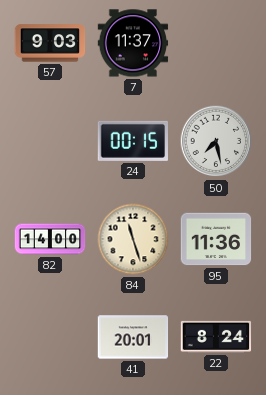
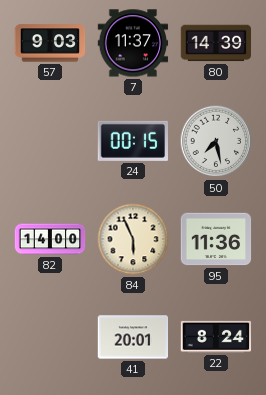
80: none -> 14:39
84: 11:27 -> 5:56
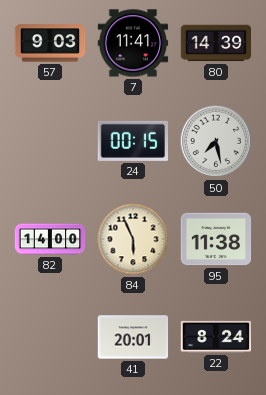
7: 11:37 -> 11:41
95: 11:36 -> 11:38
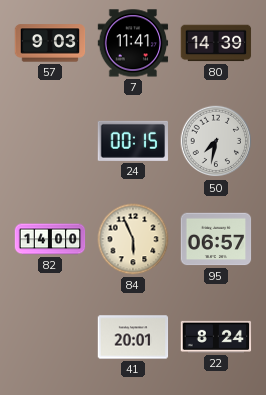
50: 7:28 -> 7:32
95: 11:38 -> 06:57
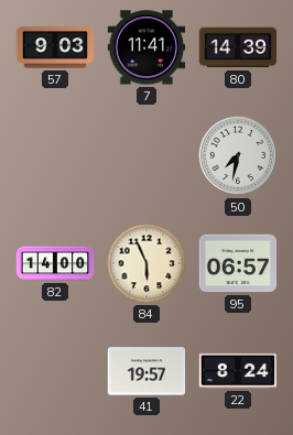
24: 00:15 -> none
41: 20:01 -> 19:57
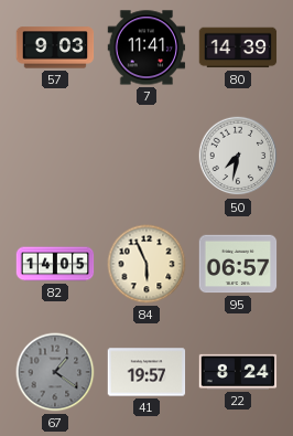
82: 14:00 -> 14:05
67: none -> 1:21
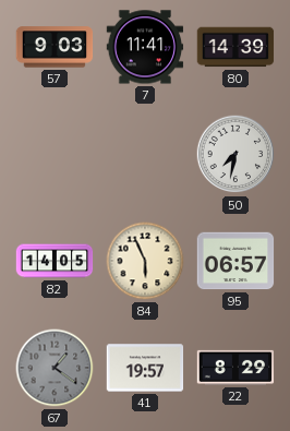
22: 8:24 -> 8:29
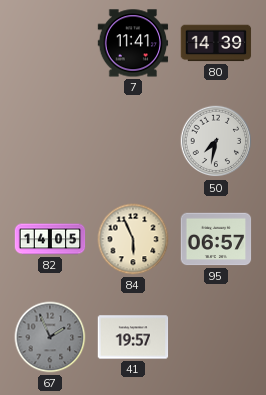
57: 9:03 -> none
67: 1:21 -> 1:56
22: 8:29 -> none
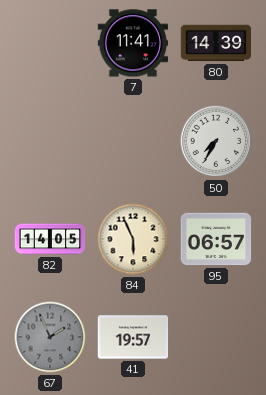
50: 7:32 -> 7:35
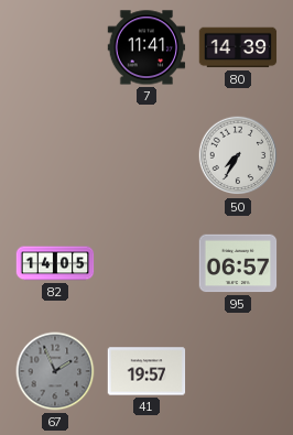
84: 5:56 -> none
